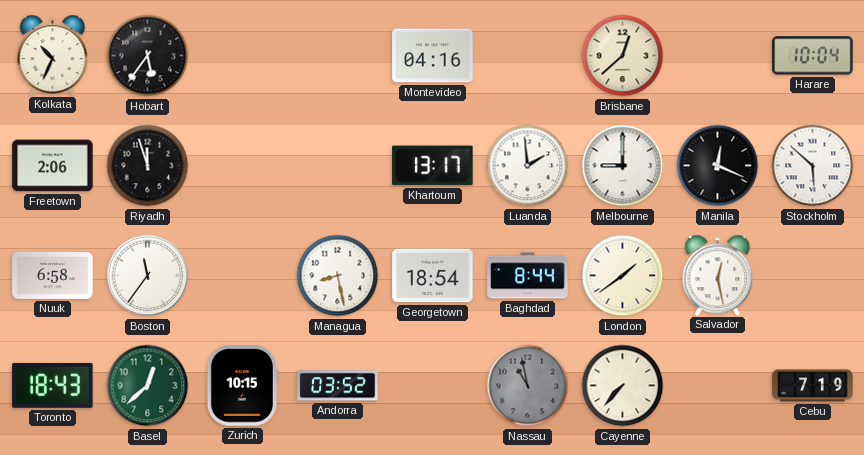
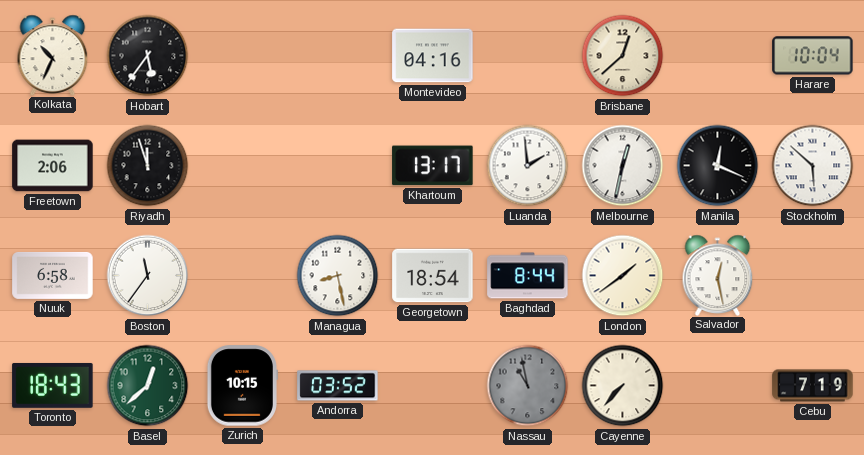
Melbourne: 9:00 -> 12:32
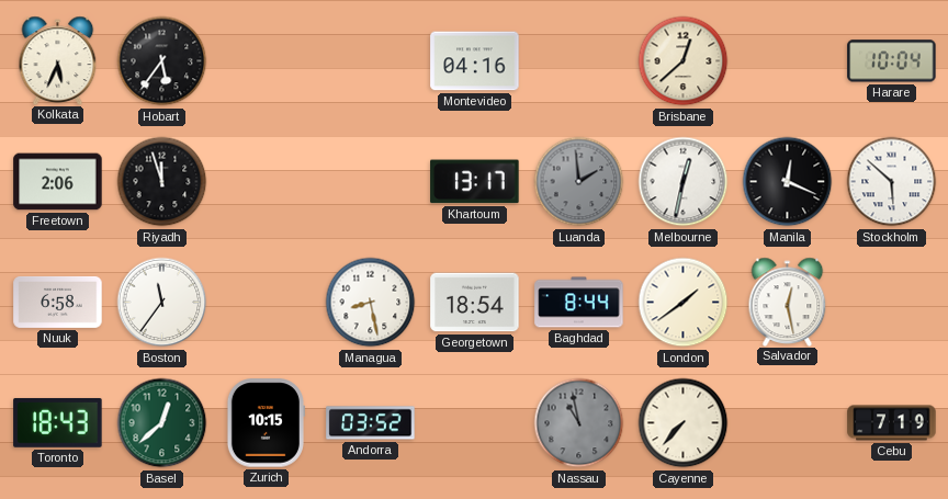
Kolkata: 10:34 -> 5:34
Luanda dial: white -> grey
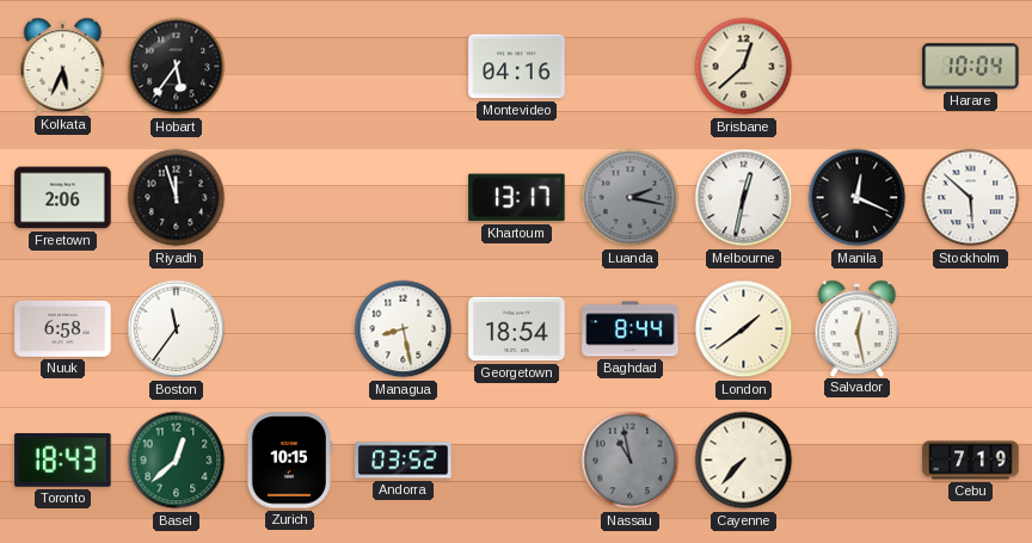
Luanda: 1:59 -> 2:17
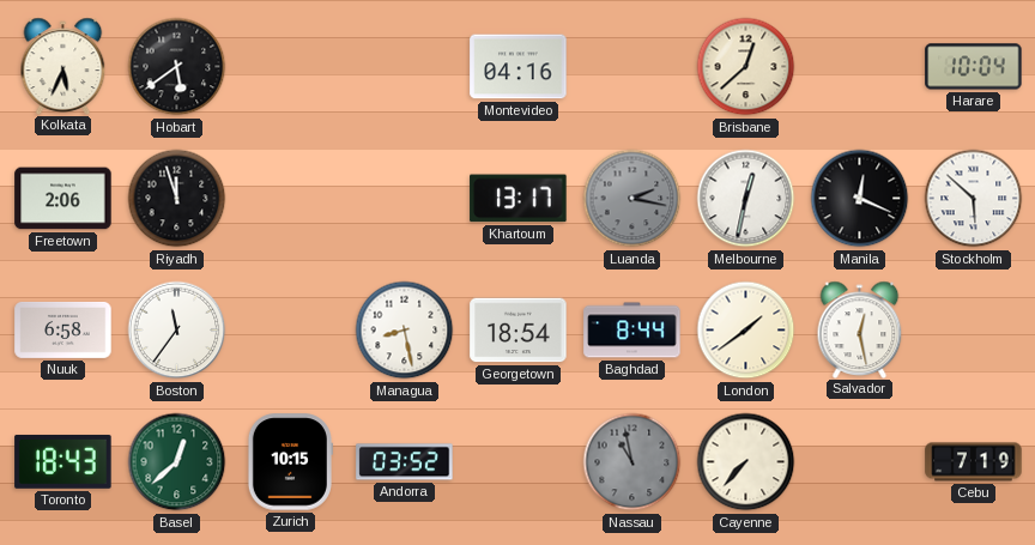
Hobart: 5:36 -> 5:39
